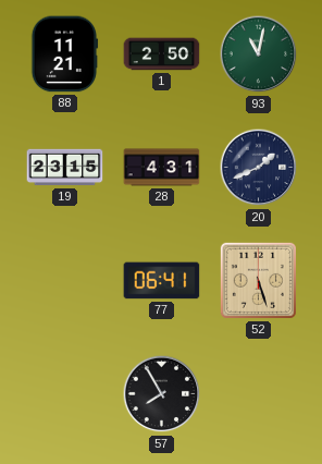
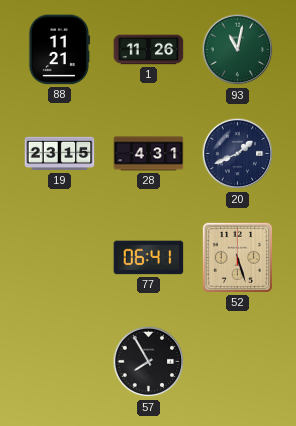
1: 2:50 -> 11:26
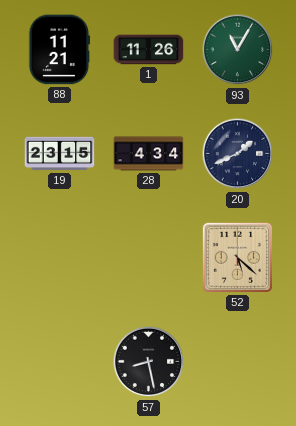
93: 11:02 -> 11:05
28: 4:31 -> 4:34
77: 06:41 -> none
52: 5:27 -> 5:22
57: 7:55 -> 8:28
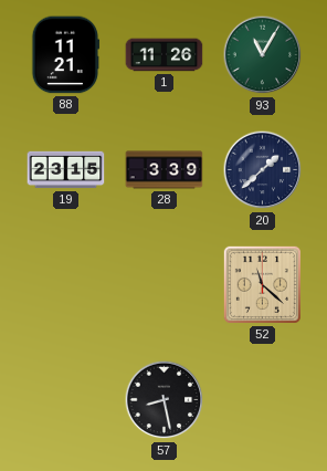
28: 4:34 -> 3:39
20: 1:41 -> 1:38
52: 5:22 -> 11:22
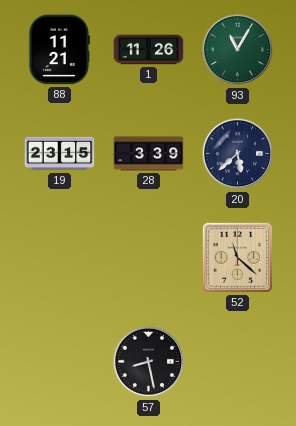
20: 1:38 -> 5:38
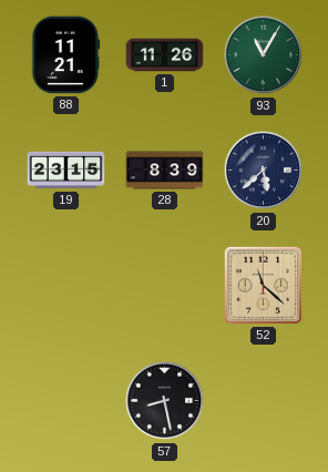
28: 3:39 -> 8:39
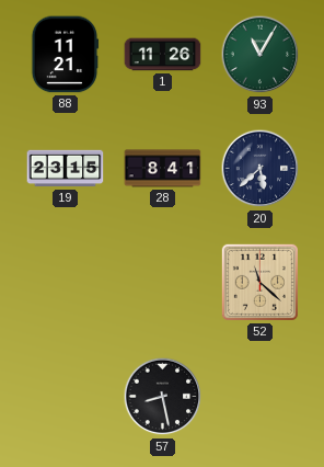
28: 8:39 -> 8:41
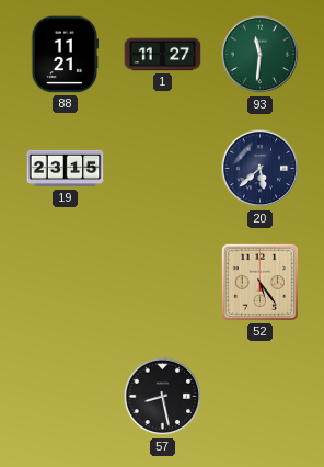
1: 11:26 -> 11:27
93: 11:05 -> 11:31
28: 8:41 -> none
52: 11:22 -> 5:24
